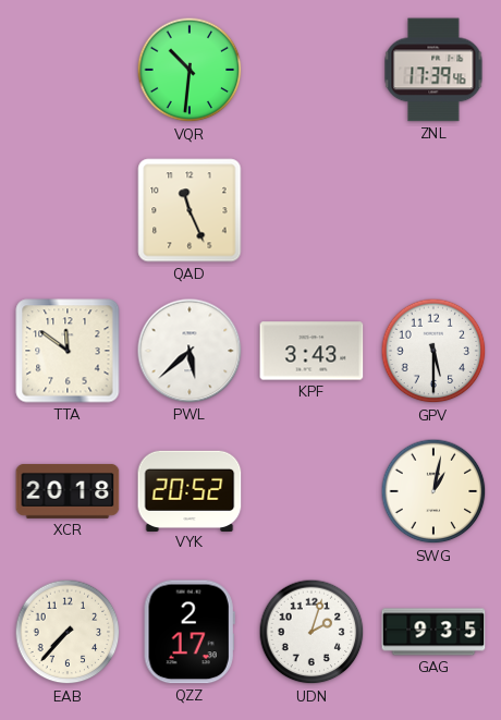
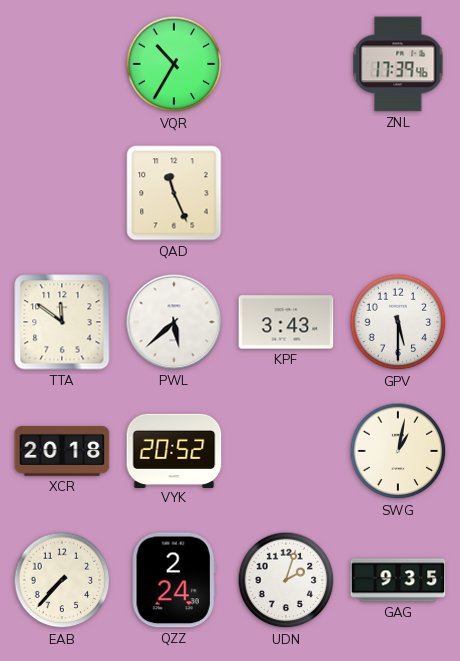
VQR: 10:31 -> 10:35
QZZ: 2:17 -> 2:24
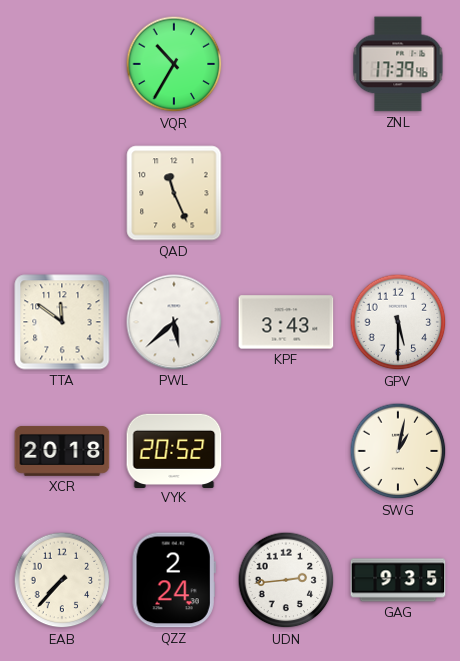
UDN: 2:03 -> 2:44
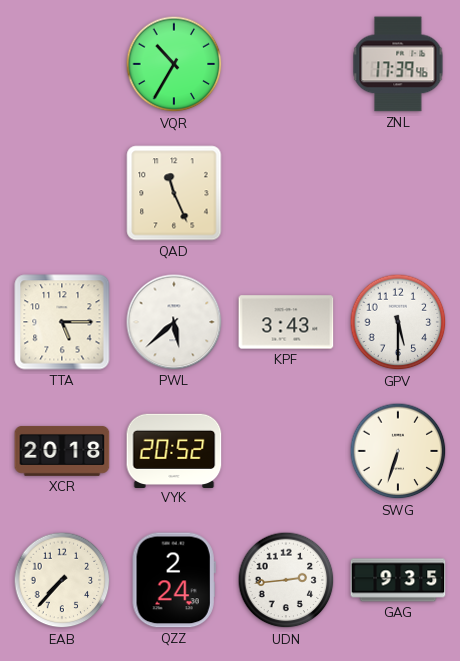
TTA: 11:51 -> 5:15
SWG: 1:02 -> 6:33
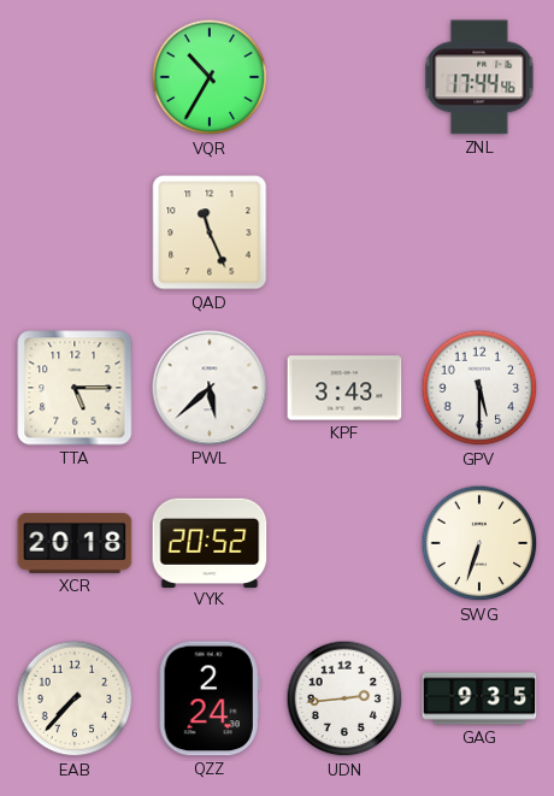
ZNL: 17:39 -> 17:44
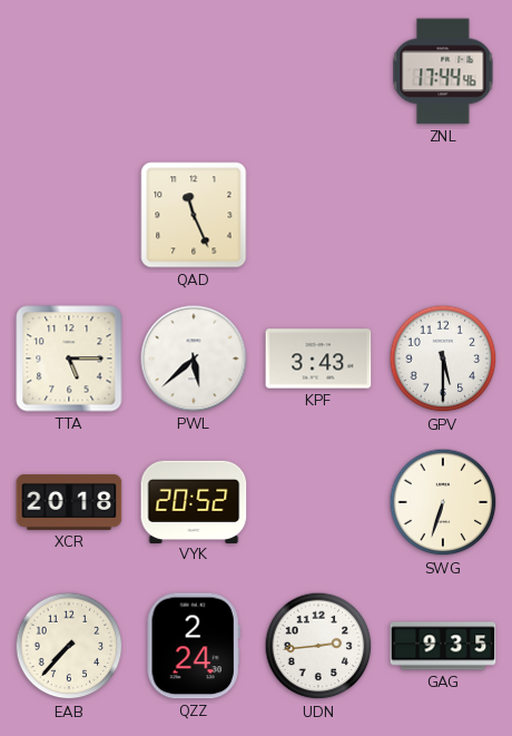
VQR: 10:35 -> none
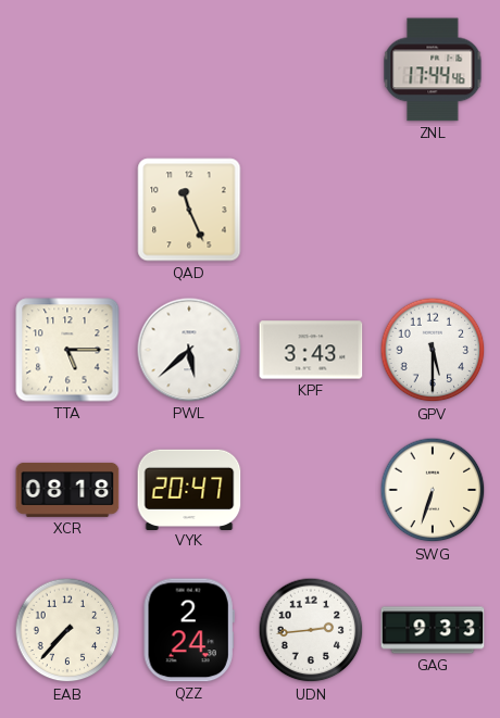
XCR: 20:18 -> 08:18
VYK: 20:52 -> 20:47
GAG: 9:35 -> 9:33
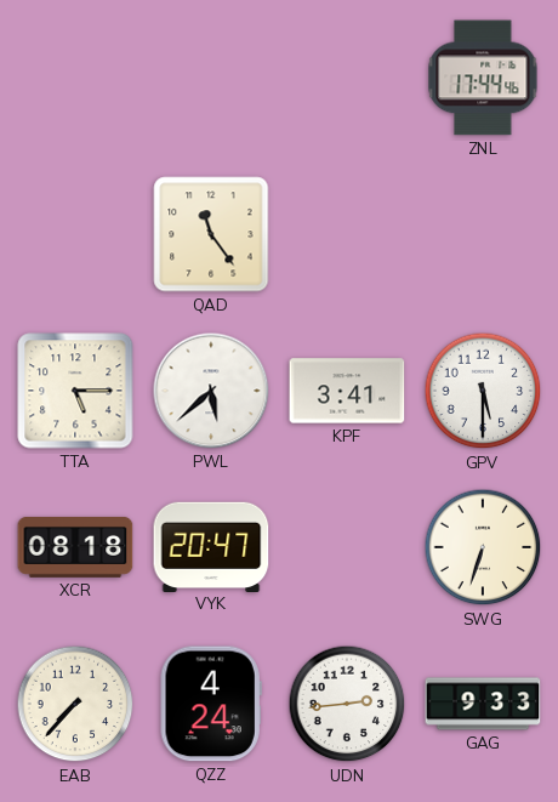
QAD: 11:26 -> 11:24
KPF: 3:43 -> 3:41
QZZ: 2:24 -> 4:24
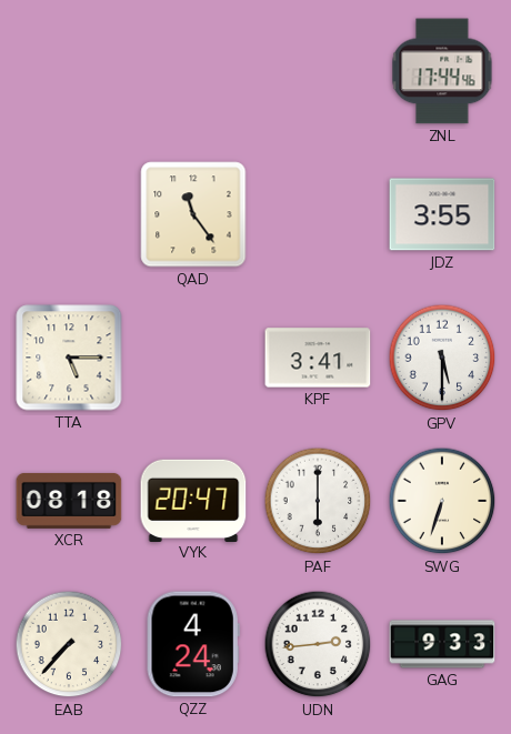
JDZ: none -> 3:55
PWL: 5:38 -> none
PAF: none -> 6:00
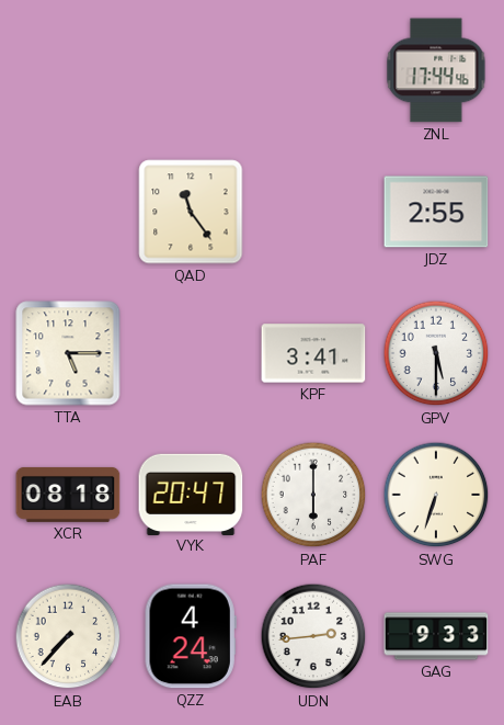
JDZ: 3:55 -> 2:55
